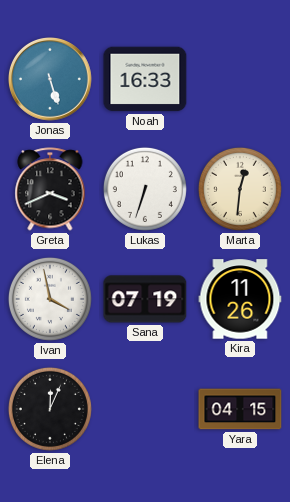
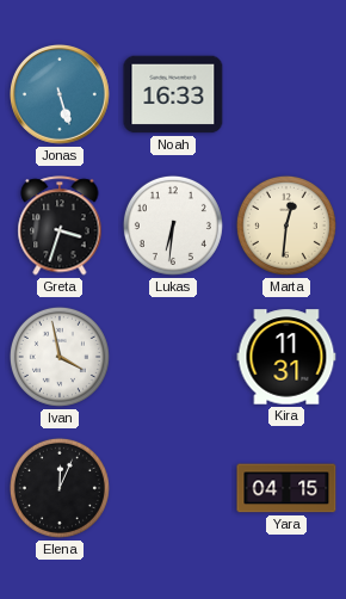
Greta: 3:41 -> 3:33
Lukas: 6:33 -> 6:31
Sana: 07:19 -> none
Kira: 11:26 -> 11:31
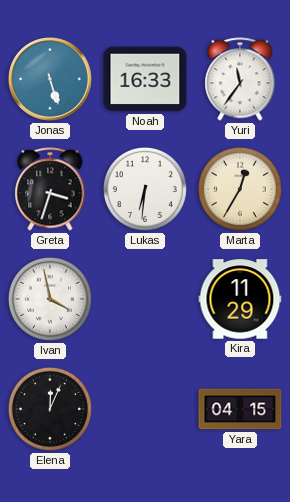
Yuri: none -> 11:36
Marta: 12:31 -> 12:35
Kira: 11:31 -> 11:29
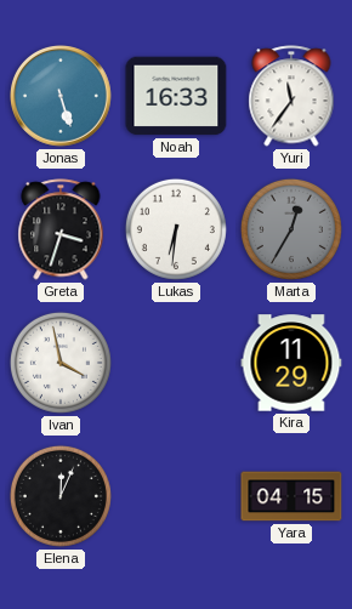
Marta dial: cream -> grey
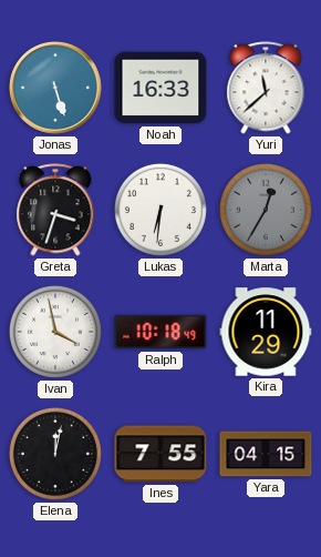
Yuri: 11:36 -> 11:38
Ralph: none -> 10:18
Elena: 12:04 -> 12:02
Ines: none -> 7:55
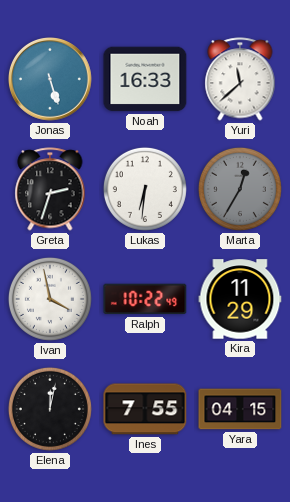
Greta: 3:33 -> 2:33
Ralph: 10:18 -> 10:22
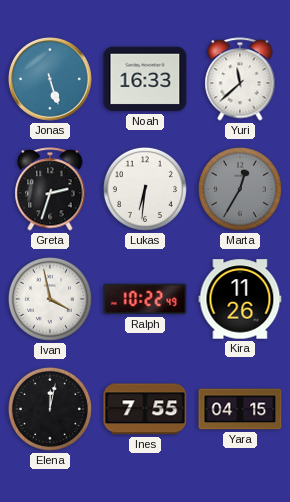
Kira: 11:29 -> 11:26
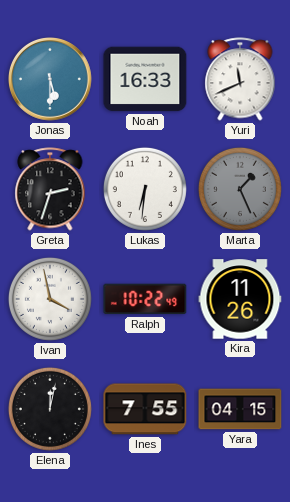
Jonas: 5:27 -> 5:30
Yuri: 11:38 -> 11:41
Marta: 12:35 -> 1:26
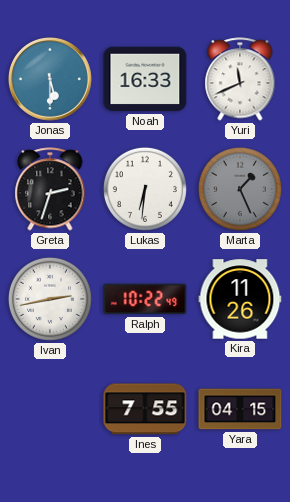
Ivan: 3:58 -> 2:43
Elena: 12:02 -> none
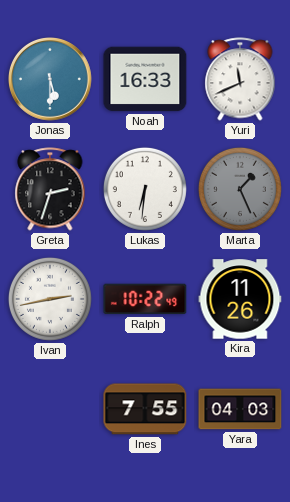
Yara: 04:15 -> 04:03
